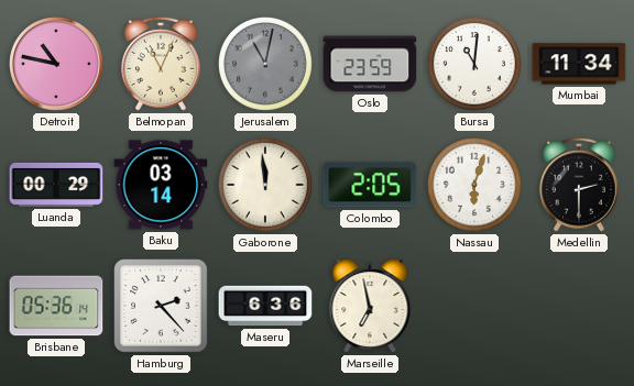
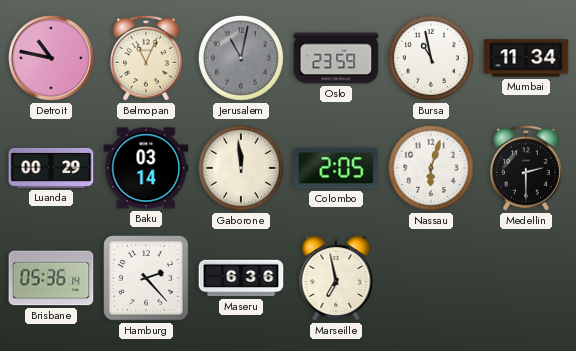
Bursa: 11:01 -> 10:58
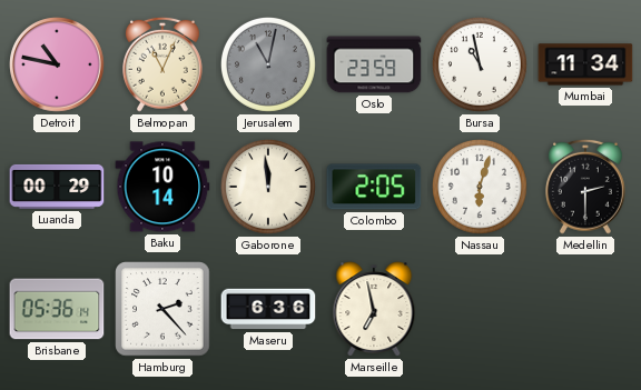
Baku: 03:14 -> 10:14
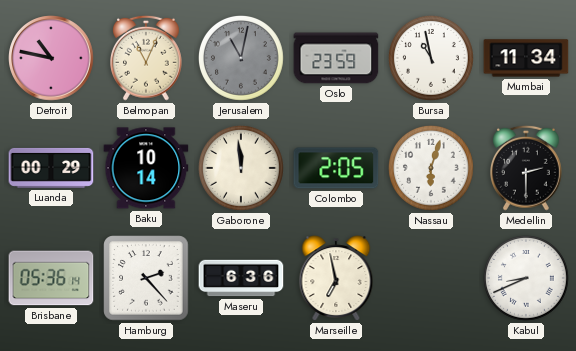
Kabul: none -> 8:41
